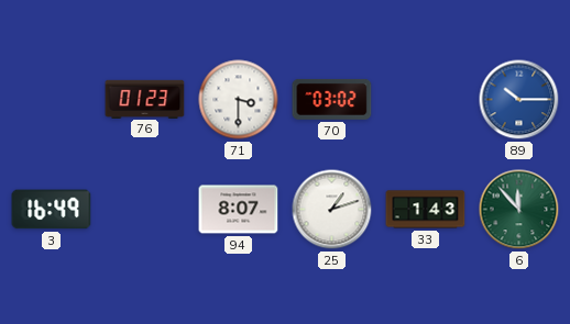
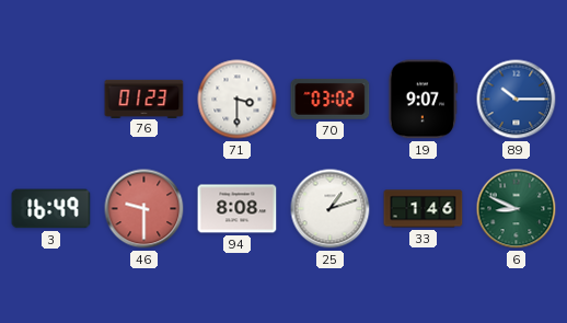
19: none -> 9:07
46: none -> 9:30
94: 8:07 -> 8:08
33: 1:43 -> 1:46
6: 11:53 -> 8:49
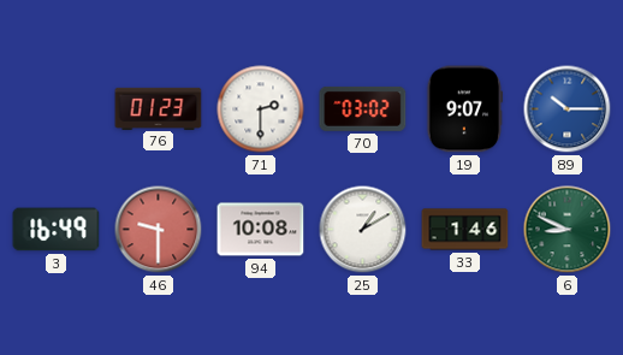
71: 3:30 -> 2:30
94: 8:08 -> 10:08
25: 1:12 -> 1:10
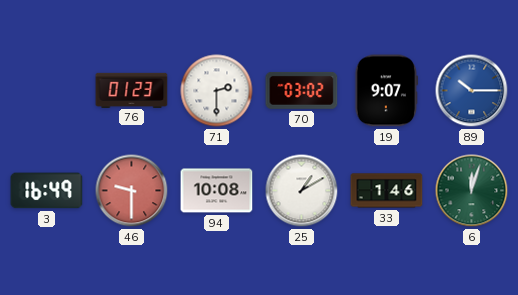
6: 8:49 -> 12:03
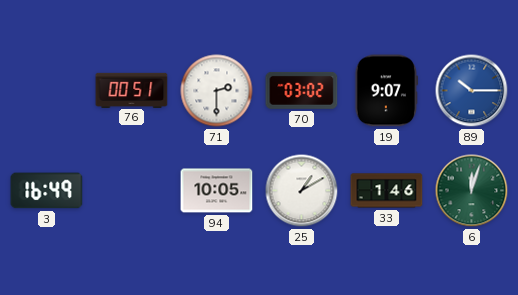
76: 01:23 -> 00:51
46: 9:30 -> none
94: 10:08 -> 10:05
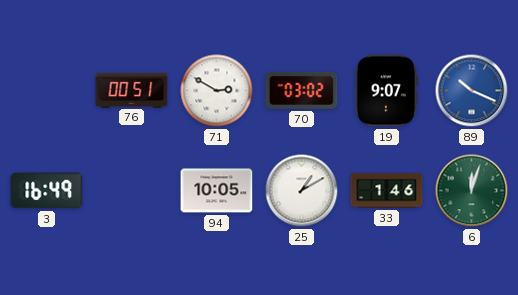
71: 2:30 -> 2:50
89: 10:15 -> 10:19
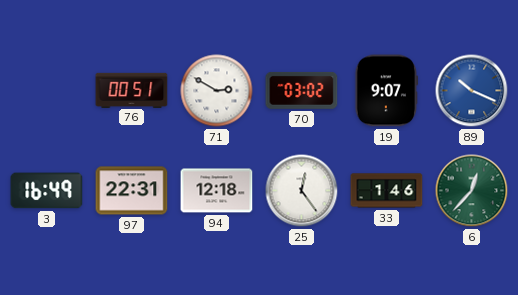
97: none -> 22:31
94: 10:05 -> 12:18
25: 1:10 -> 12:24
6: 12:03 -> 12:37
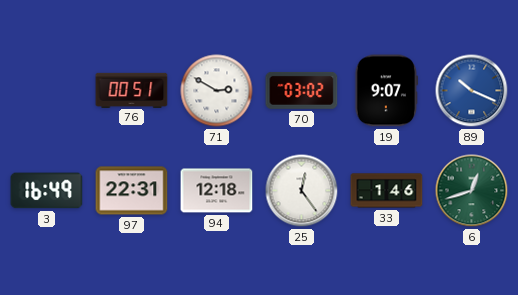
6: 12:37 -> 12:42
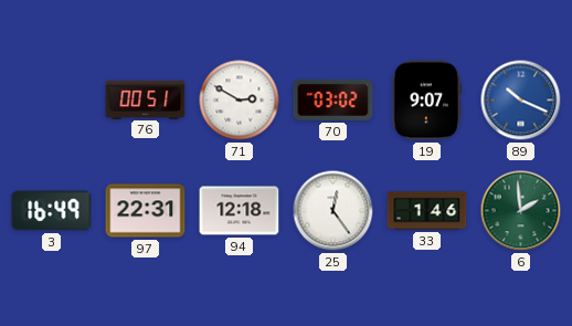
6: 12:42 -> 1:59
